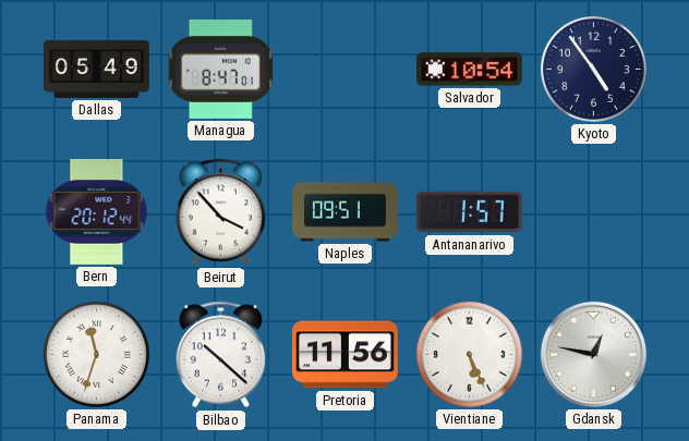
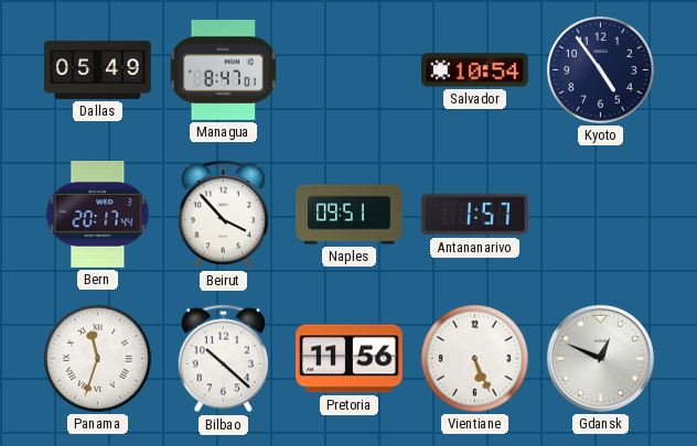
Bern: 20:12 -> 20:17
Gdansk: 12:47 -> 12:49
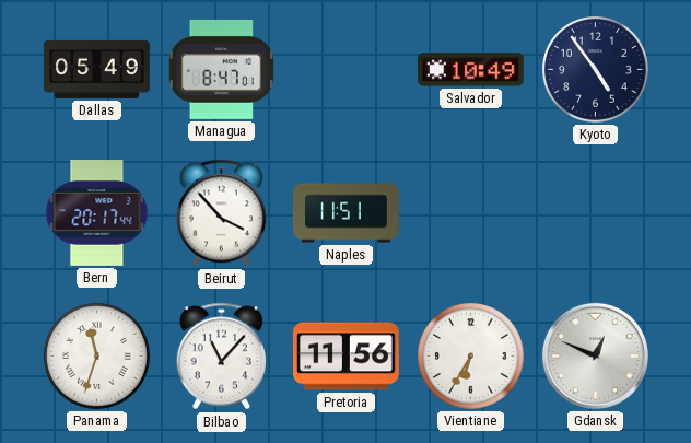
Salvador: 10:54 -> 10:49
Naples: 09:51 -> 11:51
Antananarivo: 1:57 -> none
Bilbao: 10:22 -> 11:07
Vientiane: 5:26 -> 6:35
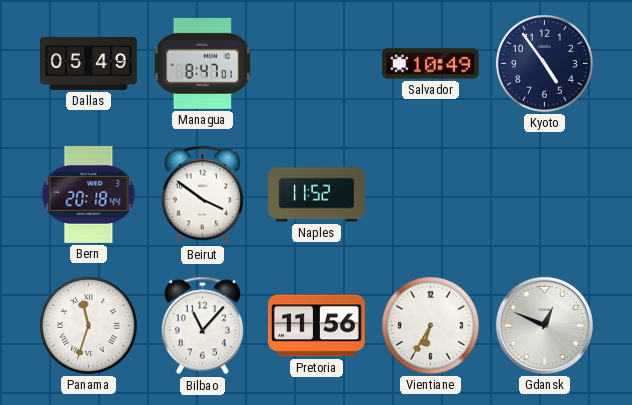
Bern: 20:17 -> 20:18
Beirut: 3:53 -> 3:51
Naples: 11:51 -> 11:52
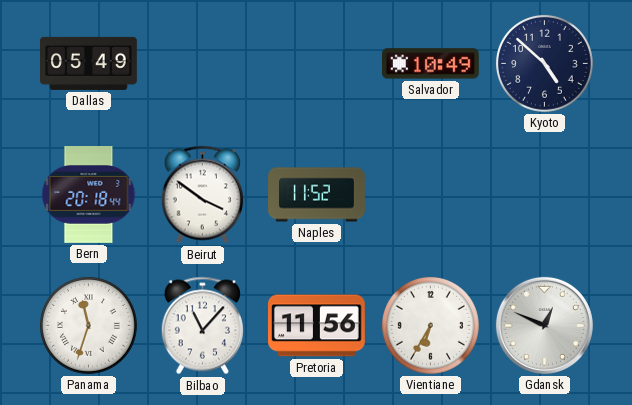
Managua: 8:47 -> none
Kyoto: 4:54 -> 4:52
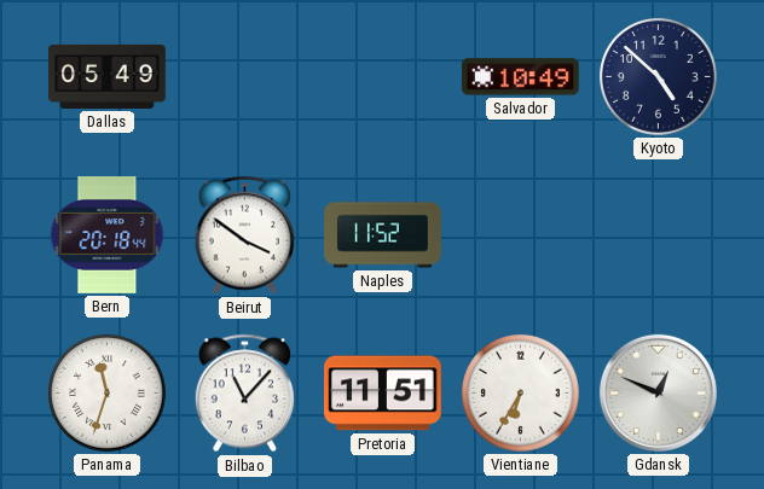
Pretoria: 11:56 -> 11:51
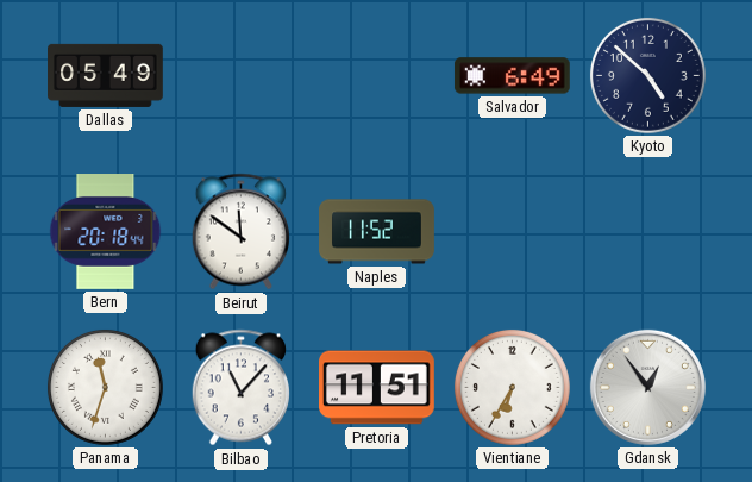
Salvador: 10:49 -> 6:49
Beirut: 3:51 -> 11:51
Gdansk: 12:49 -> 12:54
